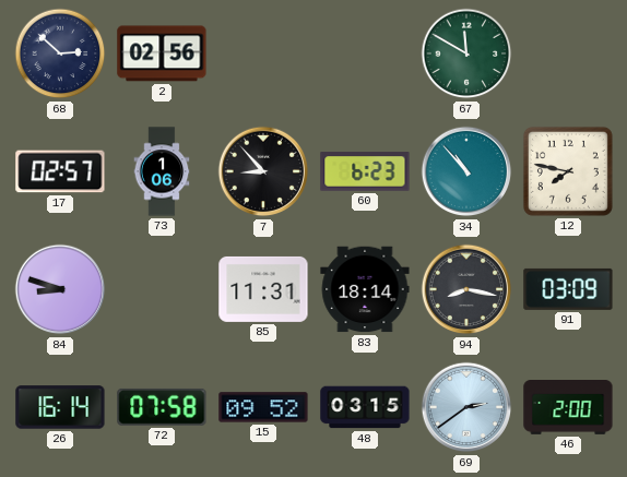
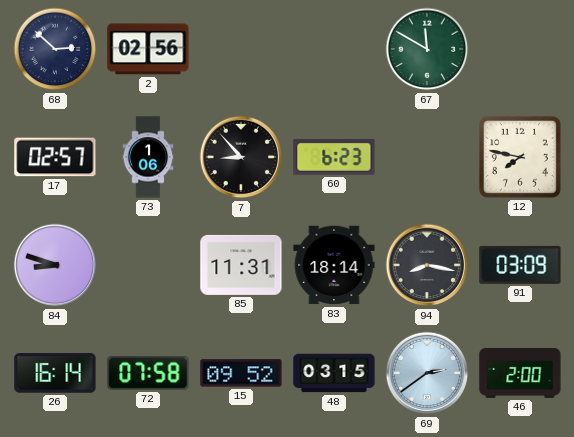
34: 10:53 -> none
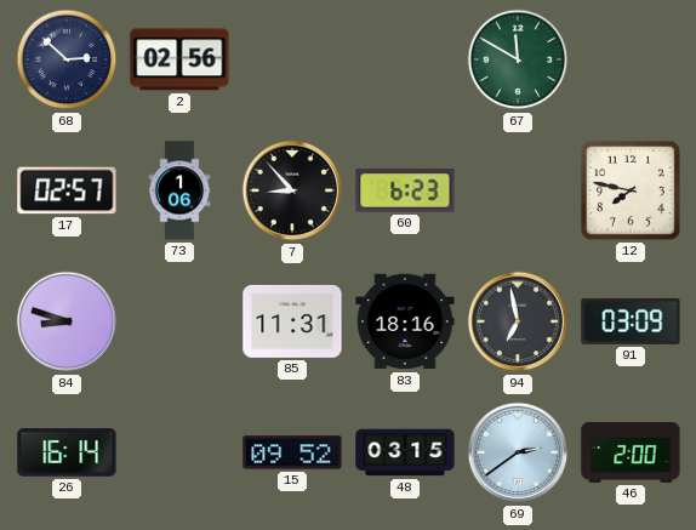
83: 18:14 -> 18:16
94: 8:17 -> 6:58
72: 07:58 -> none
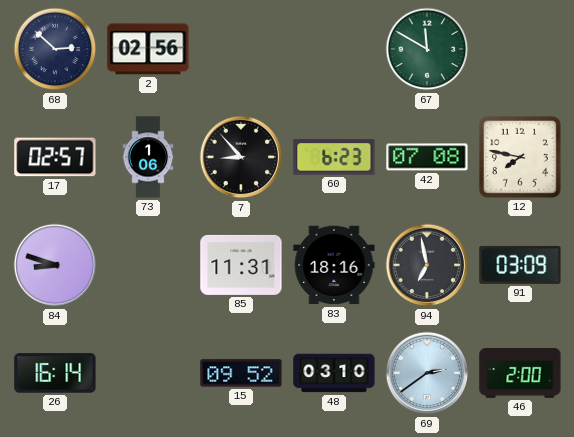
42: none -> 07:08
48: 03:15 -> 03:10
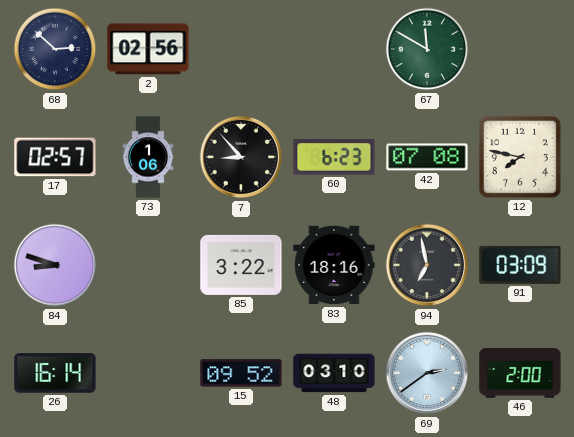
85: 11:31 -> 3:22
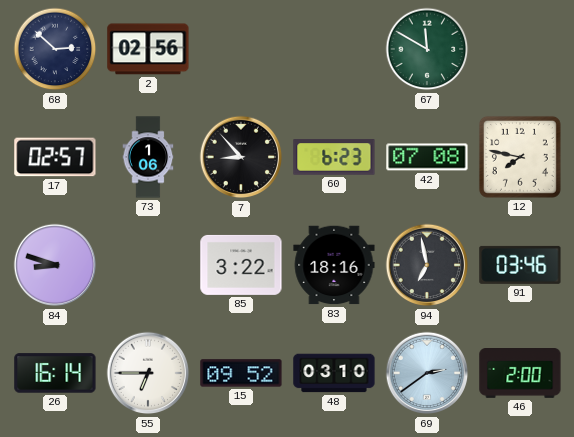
91: 03:09 -> 03:46
55: none -> 6:45
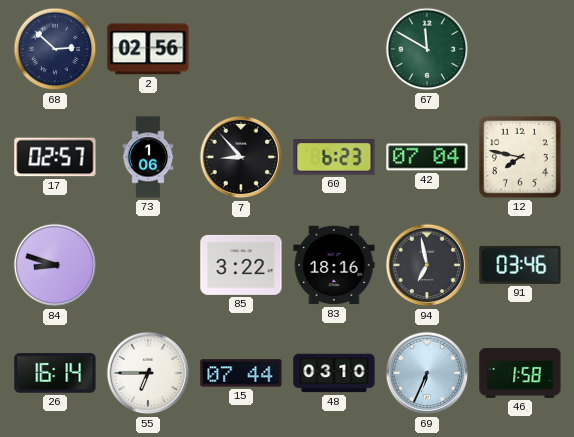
42: 07:08 -> 07:04
15: 09:52 -> 07:44
69: 2:39 -> 6:34
46: 2:00 -> 1:58
